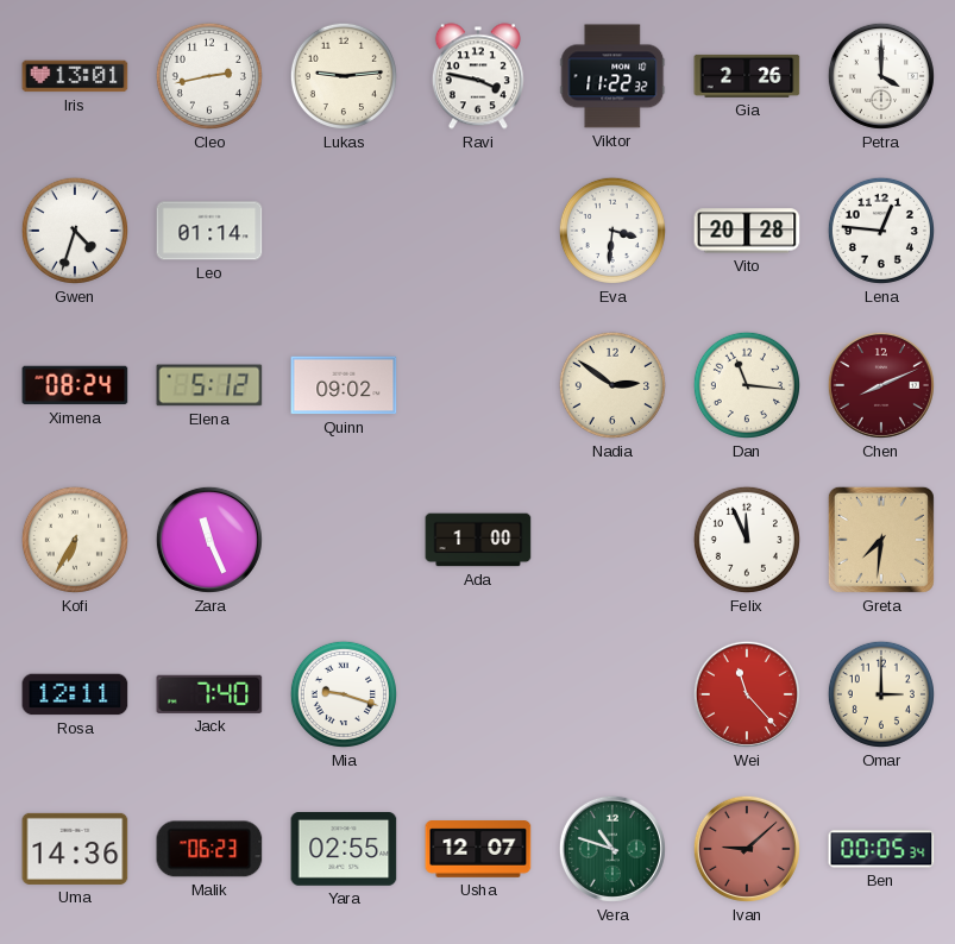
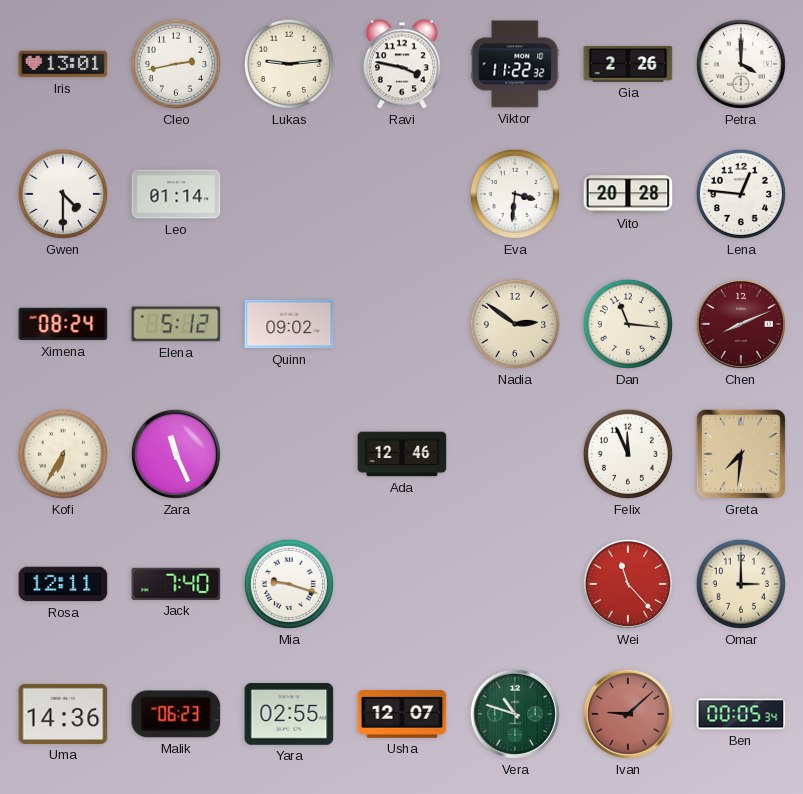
Gwen: 4:33 -> 4:30
Ada: 1:00 -> 12:46
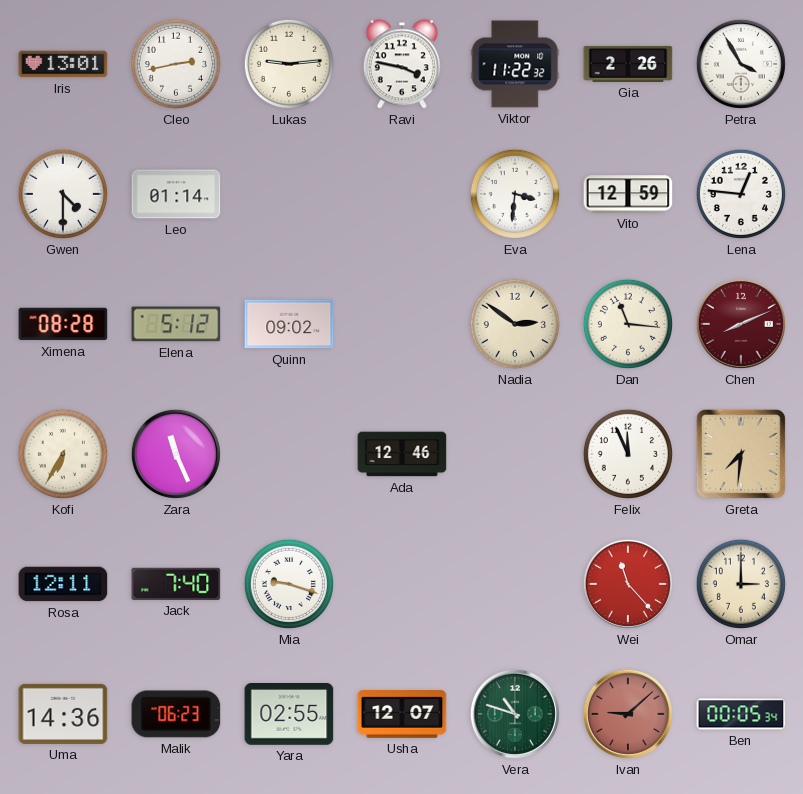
Petra: 4:00 -> 3:55
Vito: 20:28 -> 12:59
Ximena: 08:24 -> 08:28
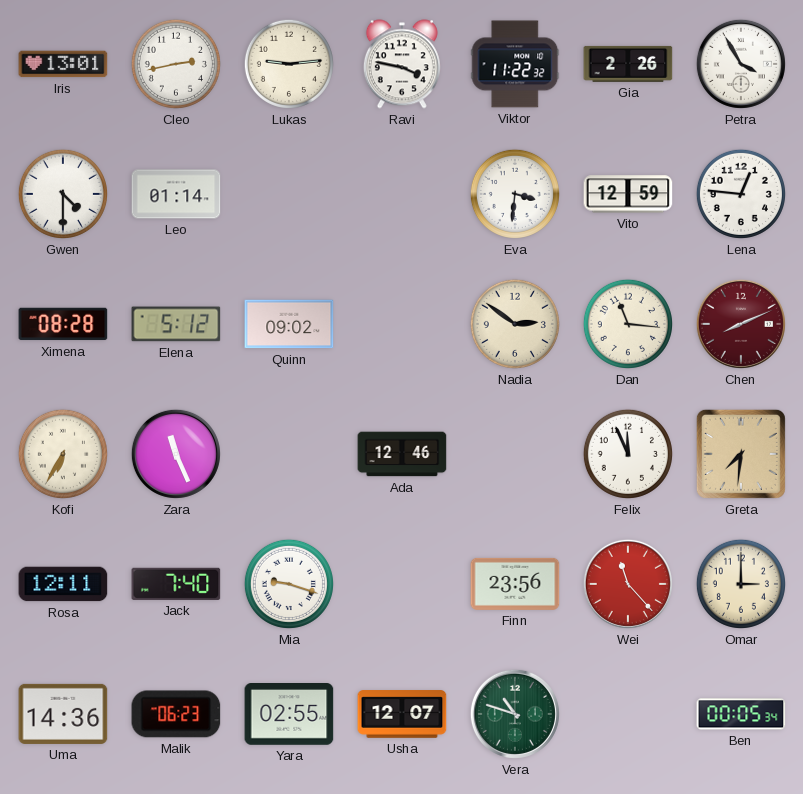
Finn: none -> 23:56
Ivan: 9:08 -> none
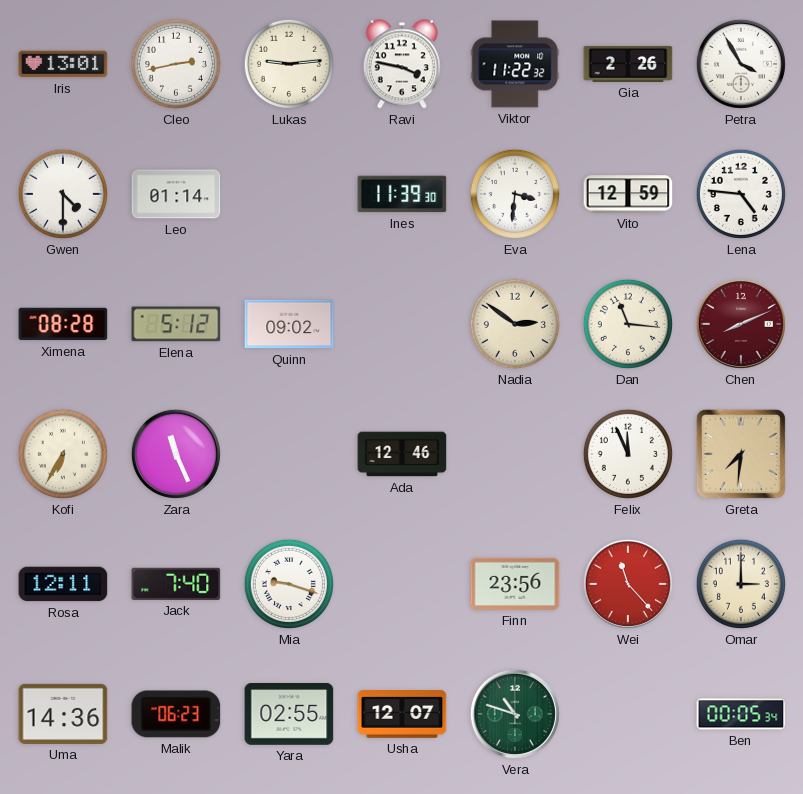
Ines: none -> 11:39
Lena: 12:46 -> 4:46
